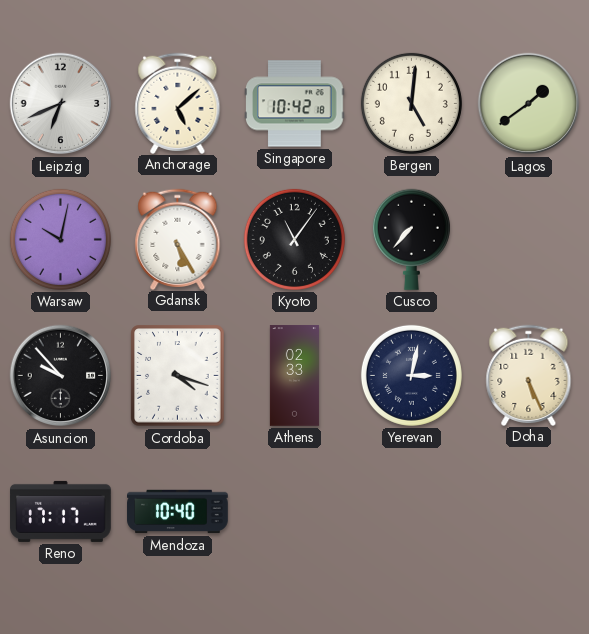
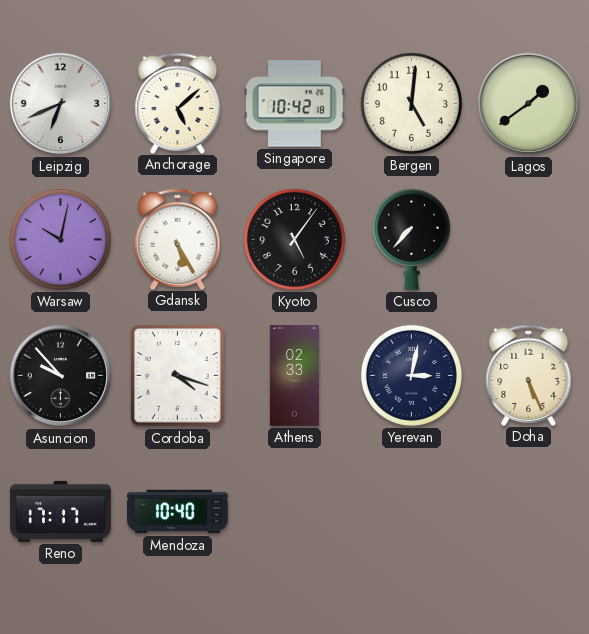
Kyoto: 11:06 -> 5:06
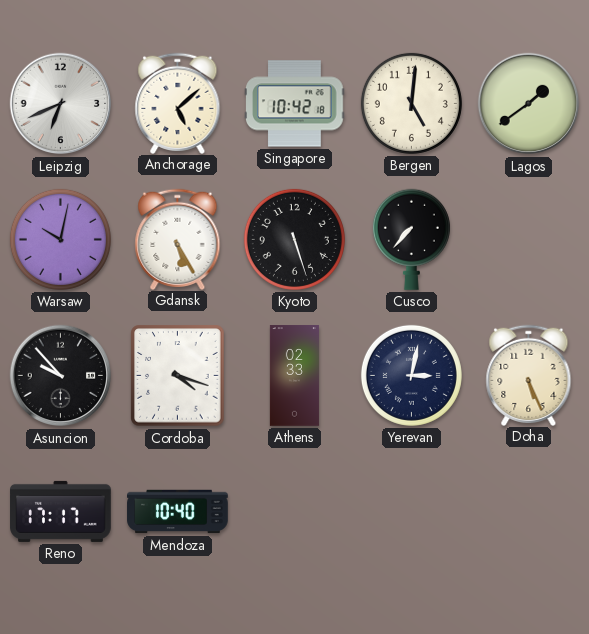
Kyoto: 5:06 -> 5:27
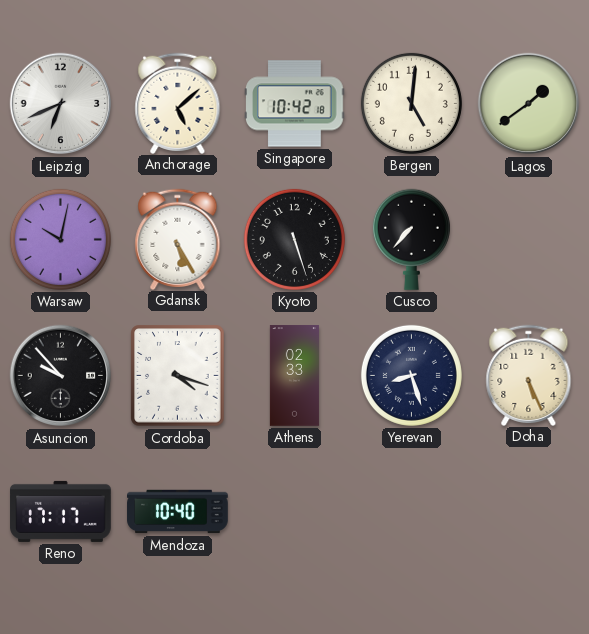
Yerevan: 3:02 -> 8:27
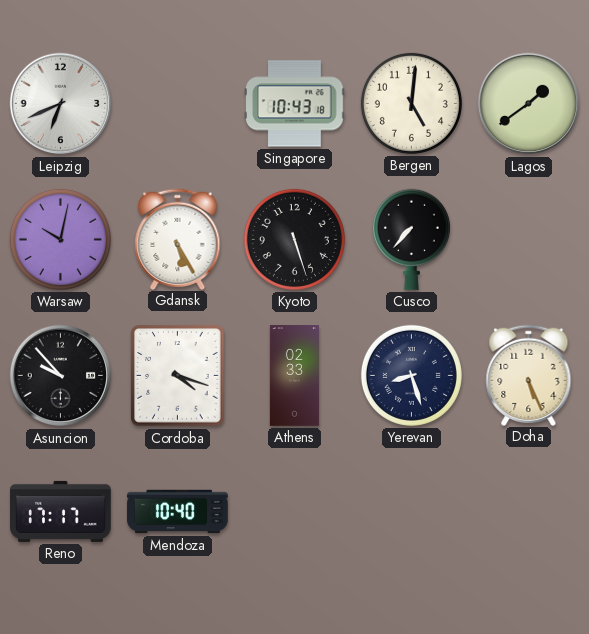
Anchorage: 5:08 -> none
Singapore: 10:42 -> 10:43
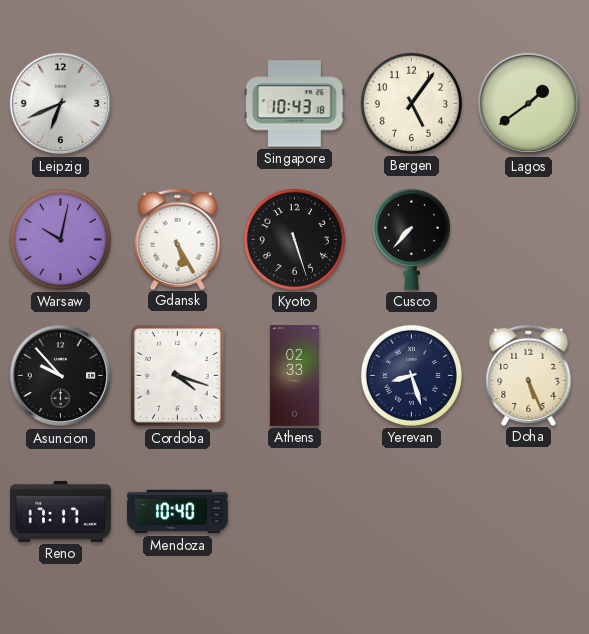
Bergen: 5:01 -> 5:06
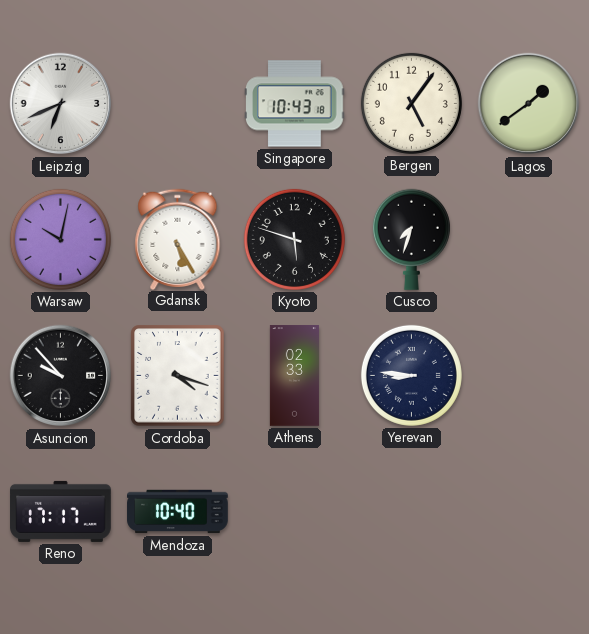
Kyoto: 5:27 -> 5:48
Cusco: 7:37 -> 7:33
Yerevan: 8:27 -> 8:46
Doha: 5:26 -> none
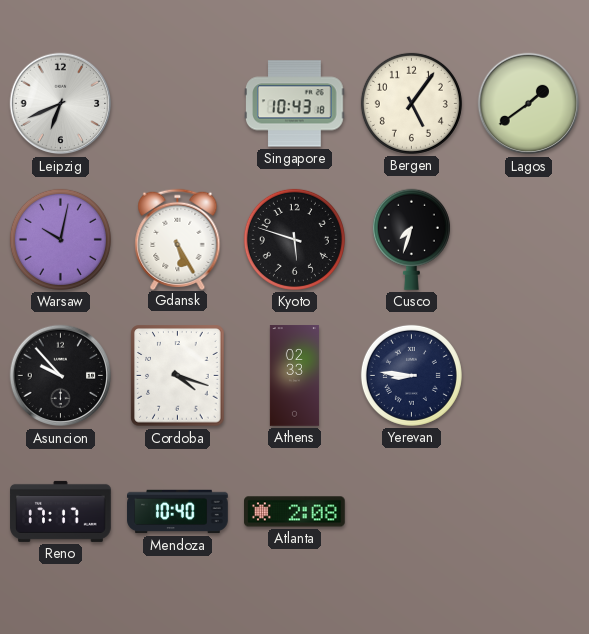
Atlanta: none -> 2:08
